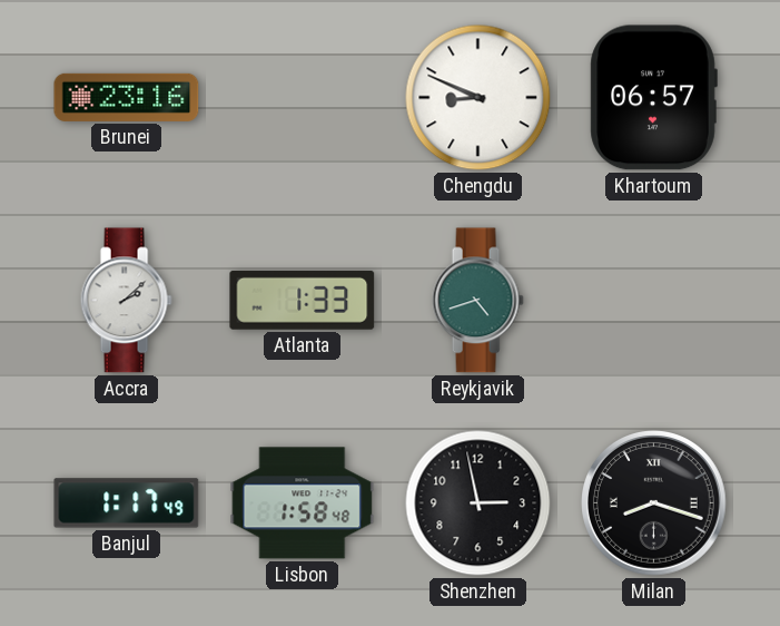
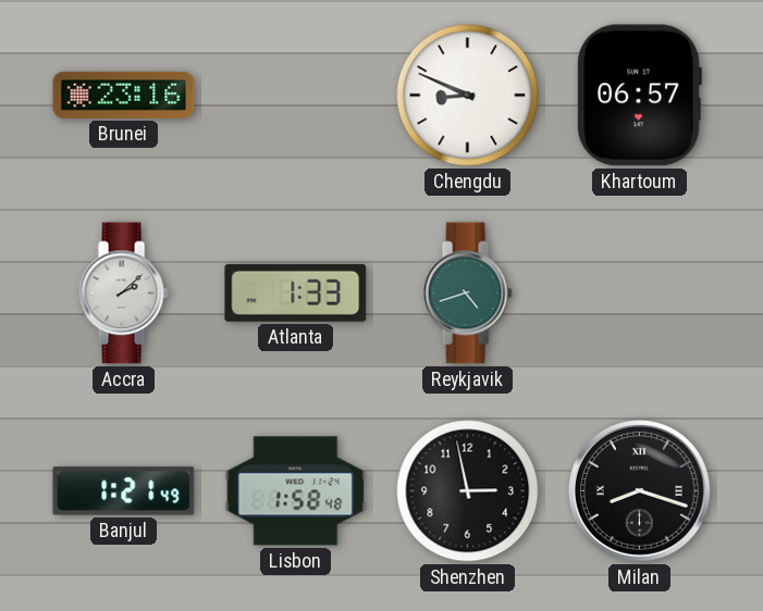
Banjul: 1:17 -> 1:21
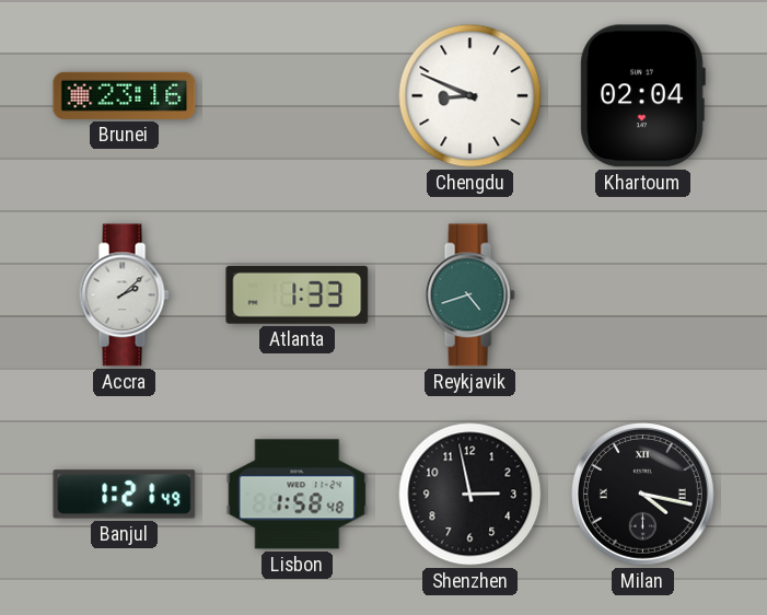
Khartoum: 06:57 -> 02:04
Milan: 8:18 -> 4:17
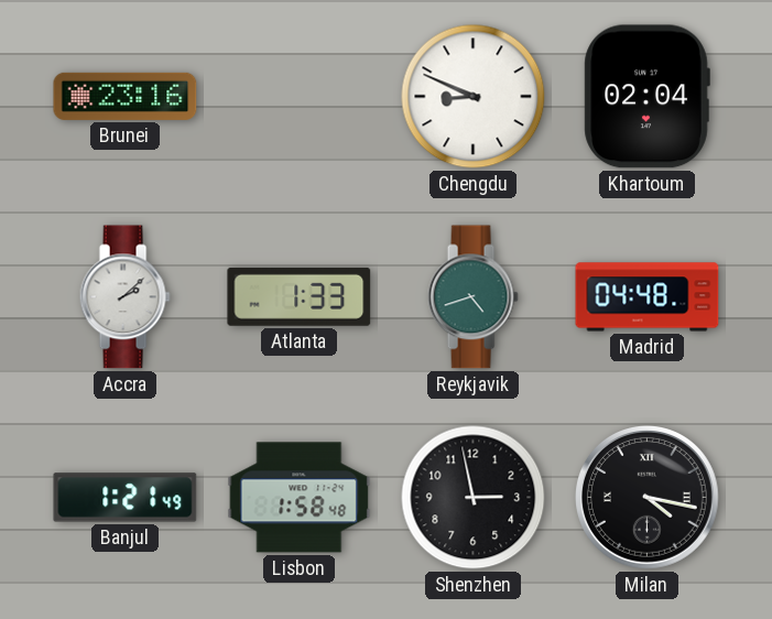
Madrid: none -> 04:48
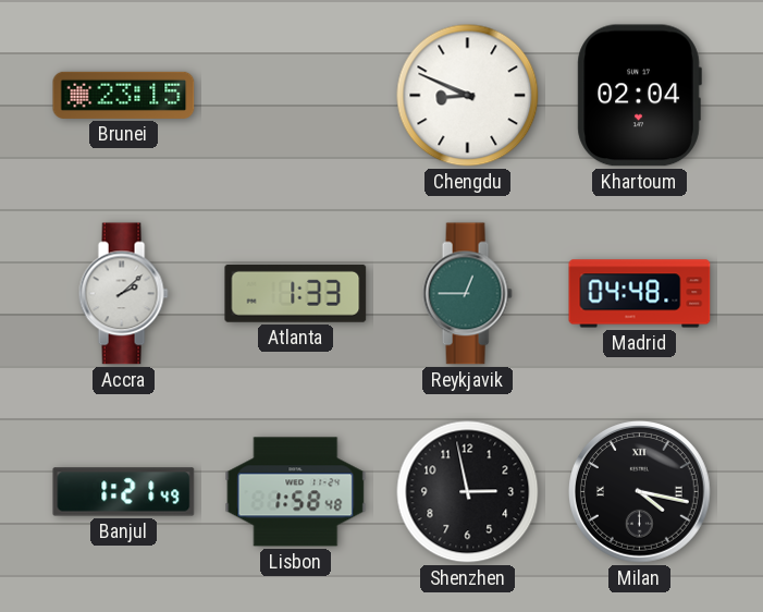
Brunei: 23:16 -> 23:15
Reykjavik: 4:42 -> 12:45
